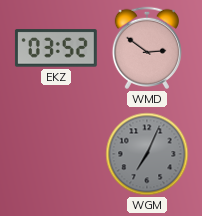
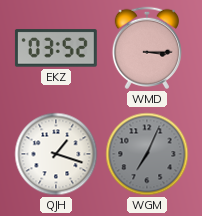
WMD: 2:51 -> 3:15
QJH: none -> 1:18
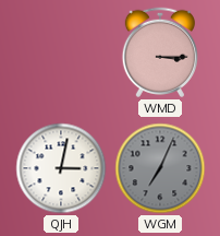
EKZ: 03:52 -> none
QJH: 1:18 -> 3:02
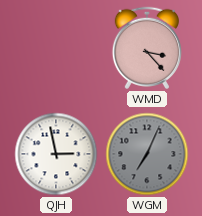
WMD: 3:15 -> 3:23
QJH: 3:02 -> 2:58
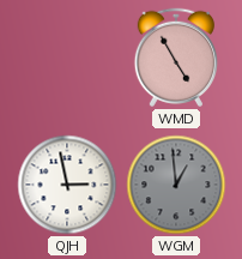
WMD: 3:23 -> 4:55
WGM: 7:04 -> 12:59
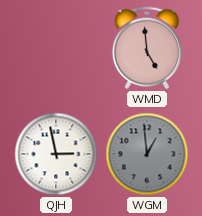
WMD: 4:55 -> 4:59
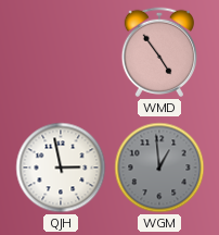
WMD: 4:59 -> 4:54
